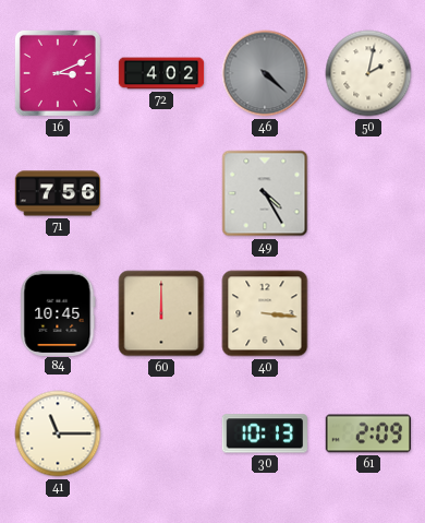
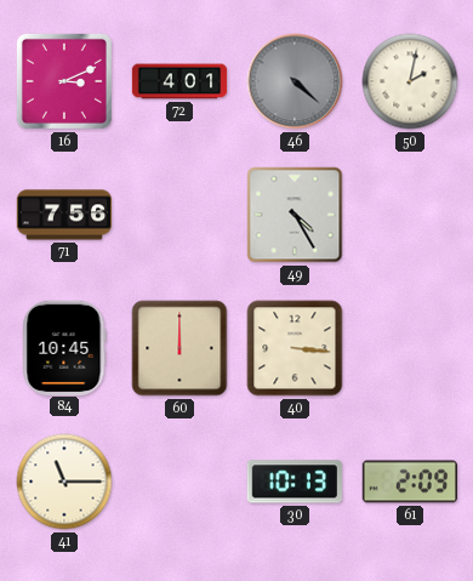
72: 4:02 -> 4:01
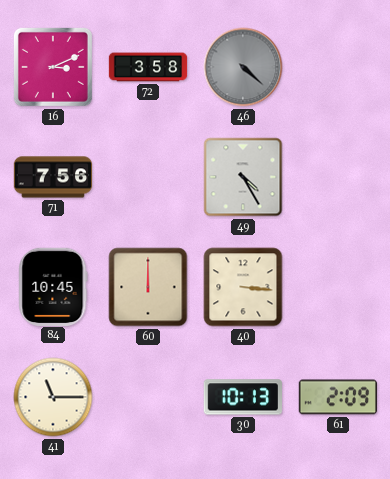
72: 4:01 -> 3:58
50: 2:02 -> none
